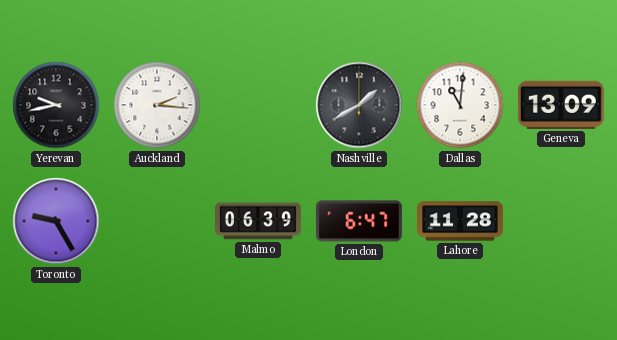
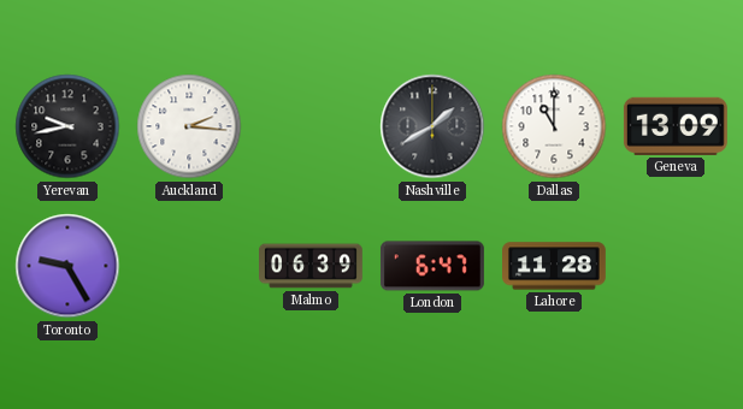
Dallas: 11:01 -> 11:00
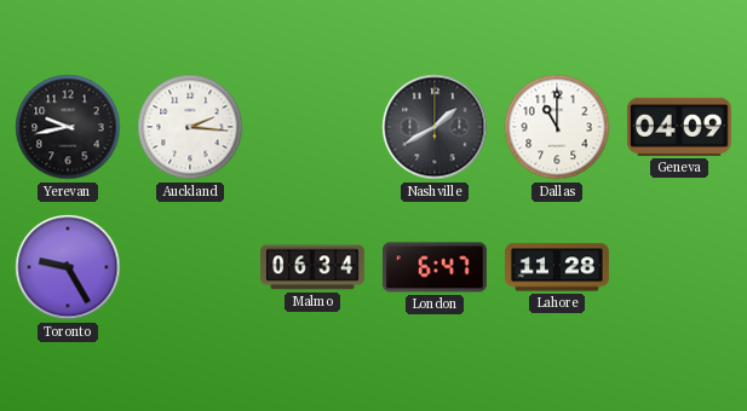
Geneva: 13:09 -> 04:09
Malmo: 06:39 -> 06:34
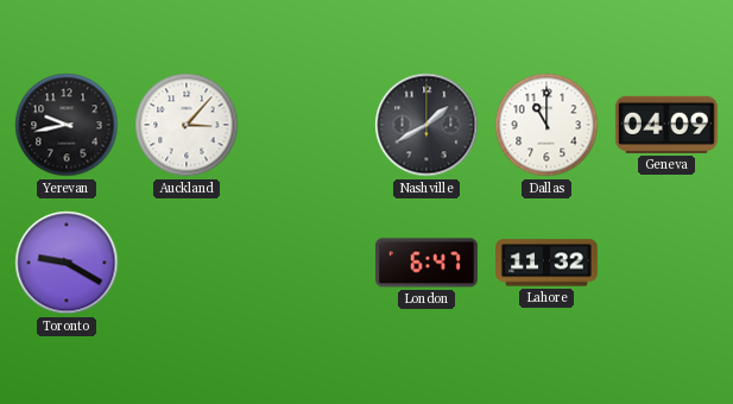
Auckland: 2:16 -> 3:07
Toronto: 9:25 -> 9:20
Malmo: 06:34 -> none
Lahore: 11:28 -> 11:32
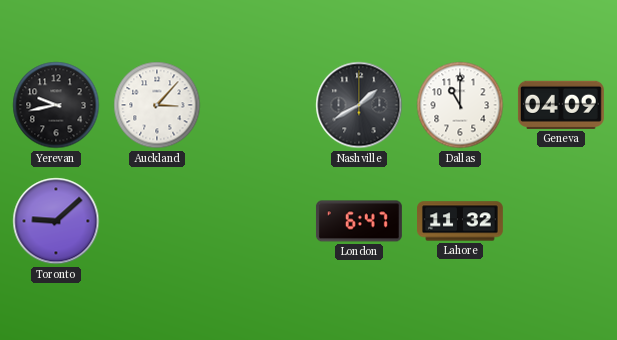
Toronto: 9:20 -> 9:08
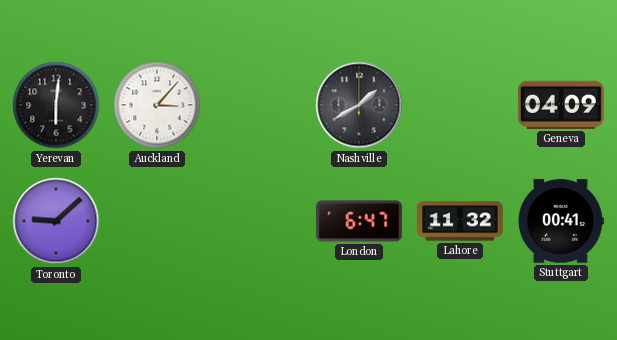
Yerevan: 9:43 -> 6:01
Dallas: 11:00 -> none
Stuttgart: none -> 00:41
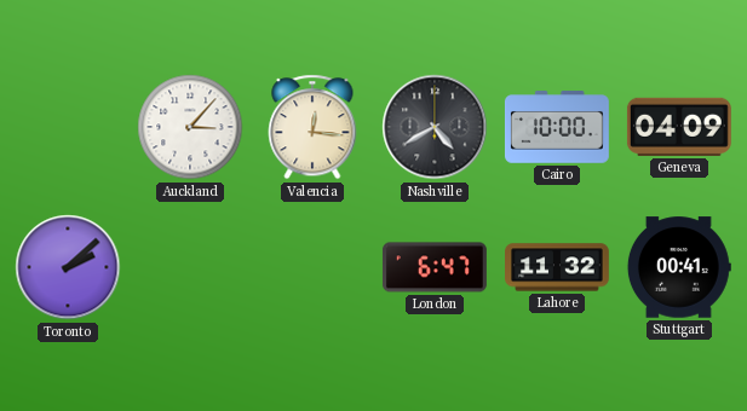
Yerevan: 6:01 -> none
Valencia: none -> 12:16
Nashville: 1:40 -> 4:40
Cairo: none -> 10:00
Toronto: 9:08 -> 2:08
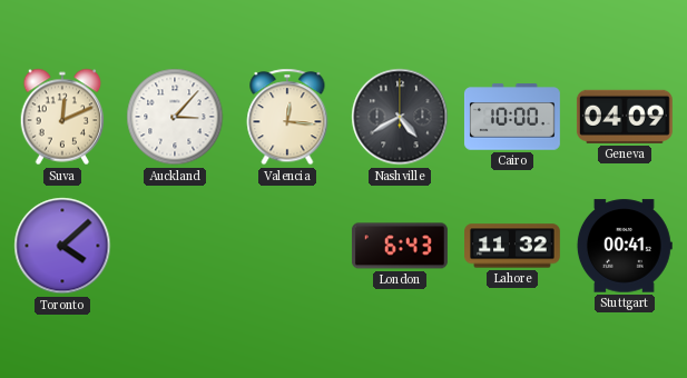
Suva: none -> 12:11
Toronto: 2:08 -> 4:08
London: 6:47 -> 6:43
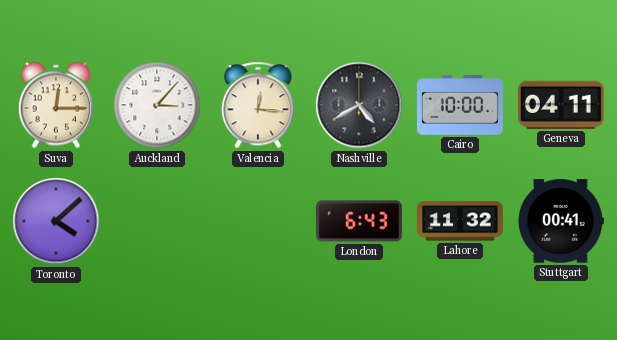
Suva: 12:11 -> 12:15
Geneva: 04:09 -> 04:11
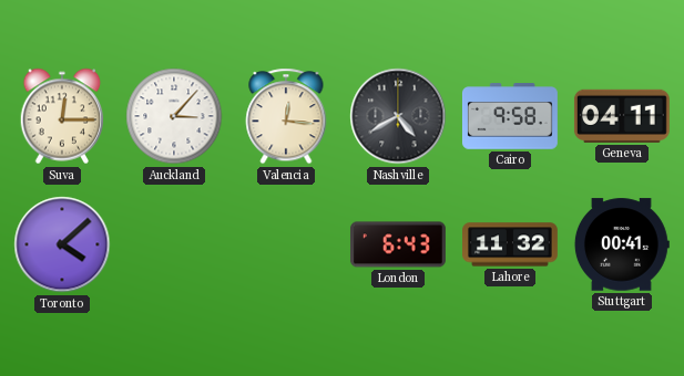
Cairo: 10:00 -> 9:58
